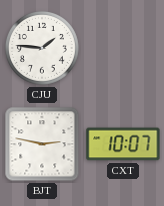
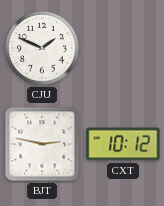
CJU: 1:46 -> 1:49
CXT: 10:07 -> 10:12
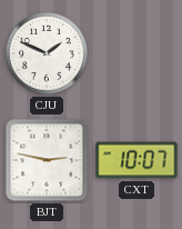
CXT: 10:12 -> 10:07
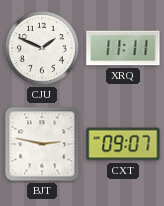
XRQ: none -> 11:11
CXT: 10:07 -> 09:07
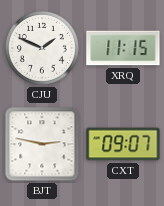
XRQ: 11:11 -> 11:15
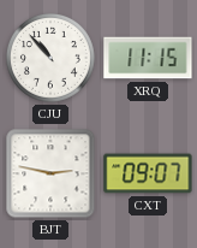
CJU: 1:49 -> 10:53
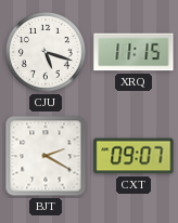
CJU: 10:53 -> 5:18
BJT: 2:47 -> 2:20
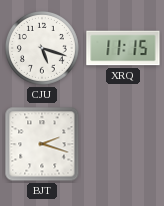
BJT: 2:20 -> 2:18
CXT: 09:07 -> none
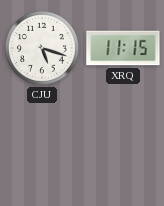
BJT: 2:18 -> none
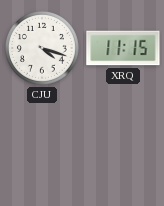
CJU: 5:18 -> 4:18
